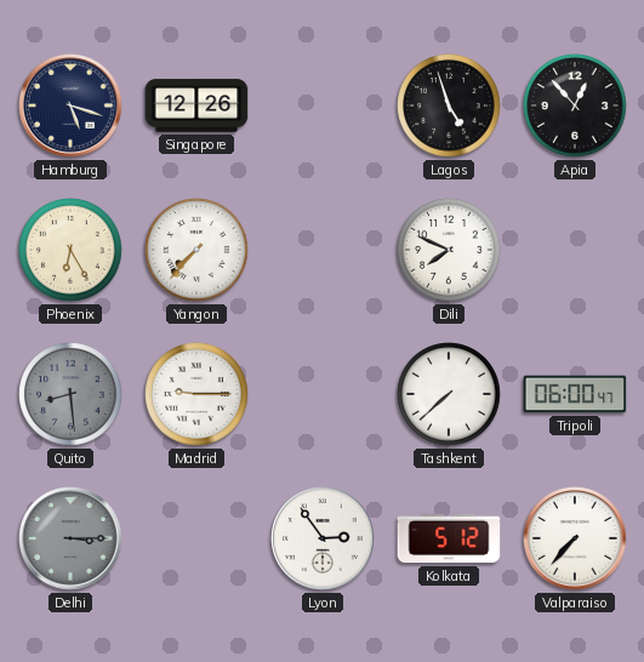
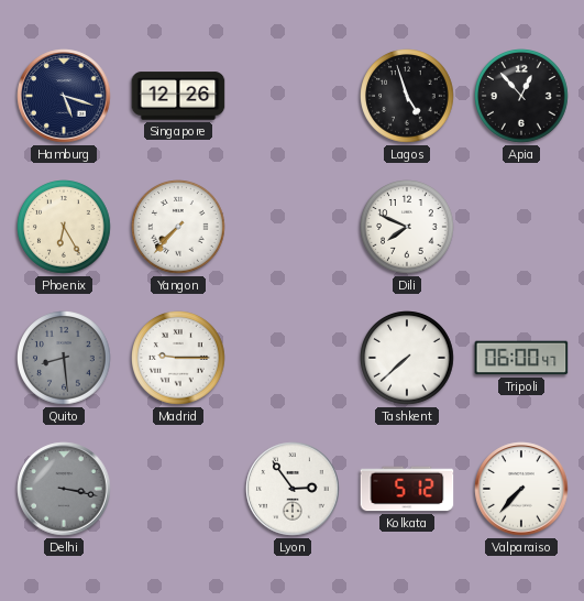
Delhi: 3:15 -> 3:17
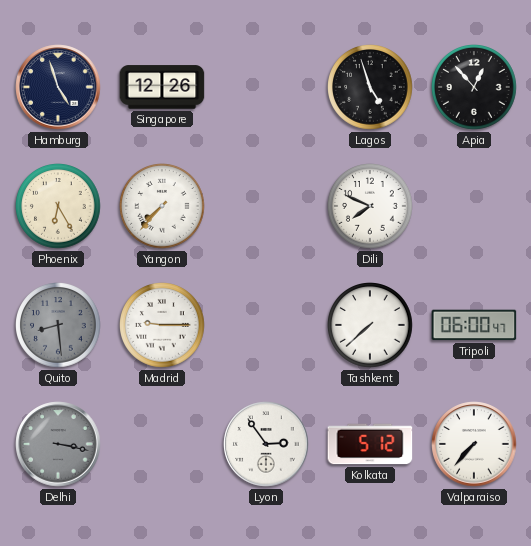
Hamburg: 5:18 -> 4:57
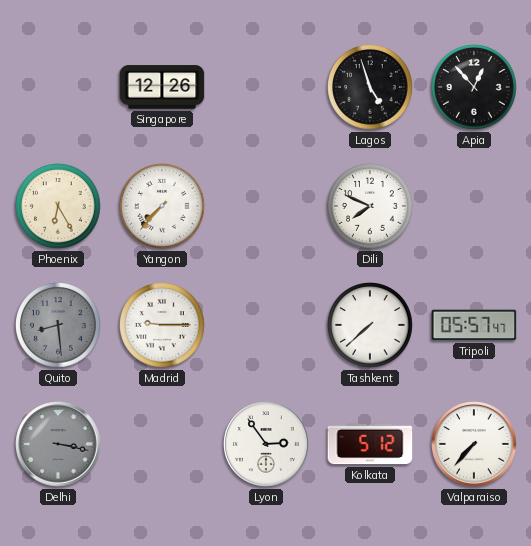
Hamburg: 4:57 -> none
Tripoli: 06:00 -> 05:57
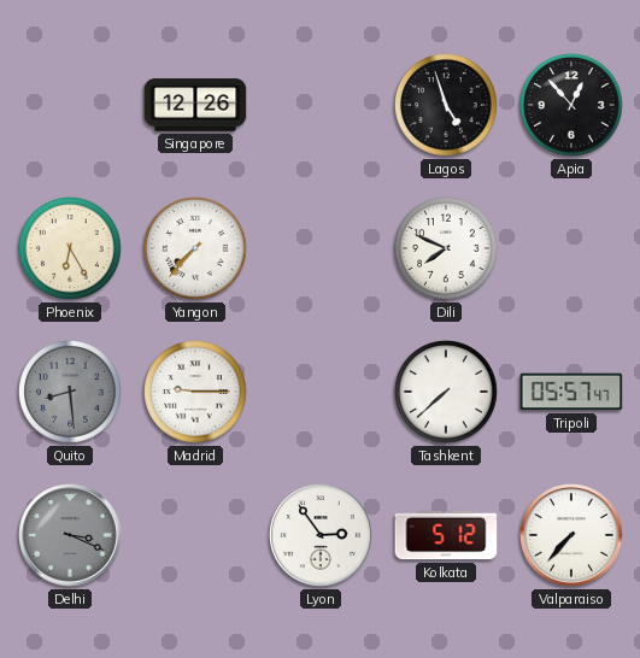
Delhi: 3:17 -> 3:19
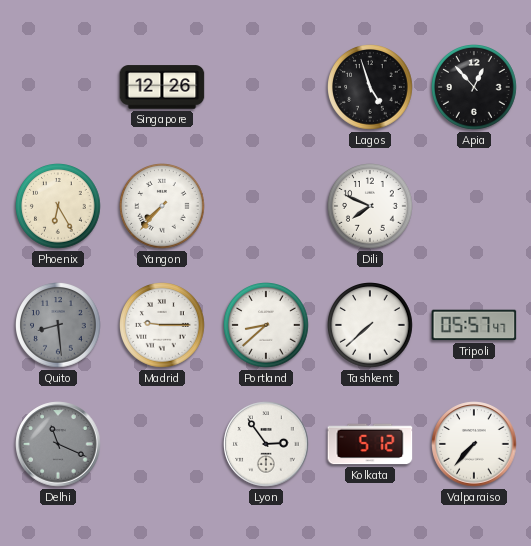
Portland: none -> 8:38
Delhi: 3:19 -> 11:19
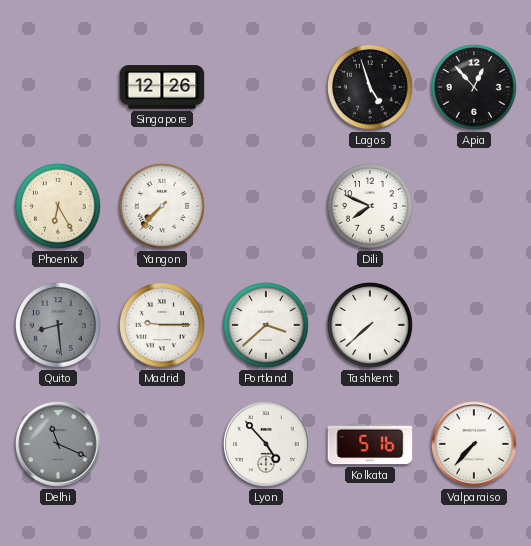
Portland: 8:38 -> 3:38
Tripoli: 05:57 -> none
Lyon: 2:54 -> 4:53
Kolkata: 5:12 -> 5:16
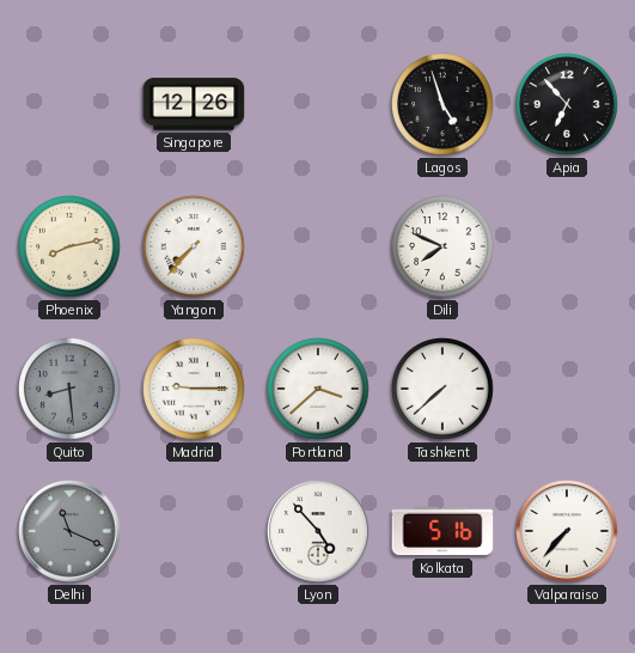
Apia: 12:53 -> 6:53
Phoenix: 6:25 -> 8:13
